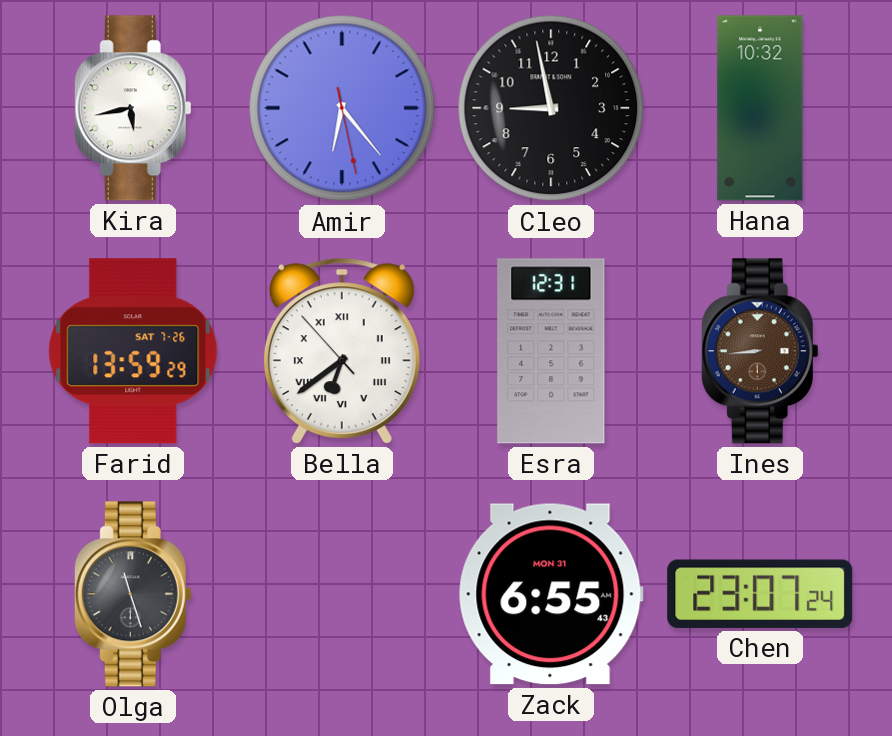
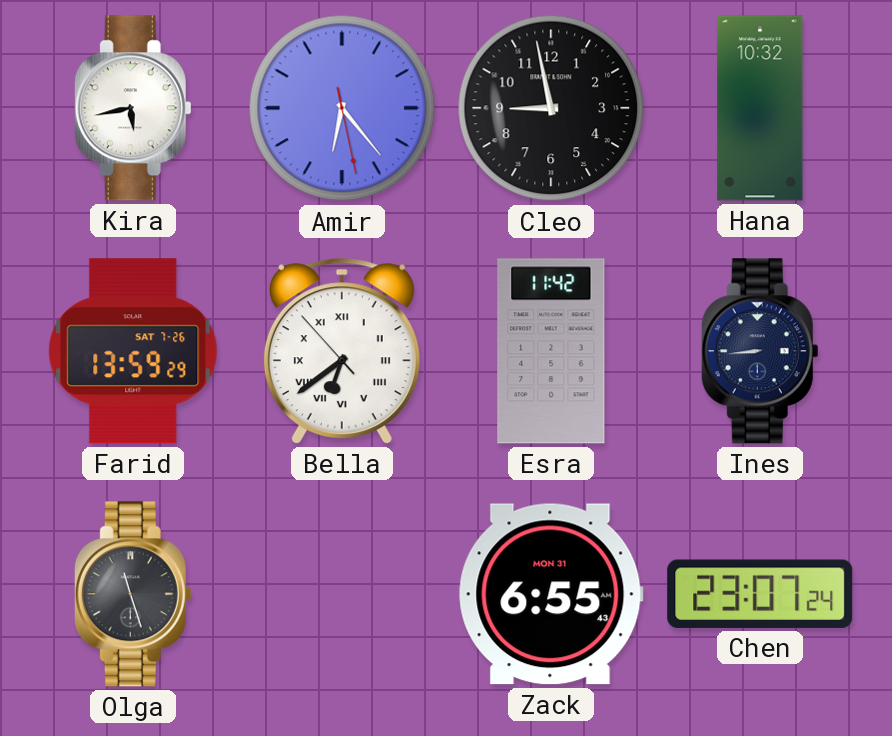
Esra: 12:31 -> 11:42
Ines dial: brown -> navy
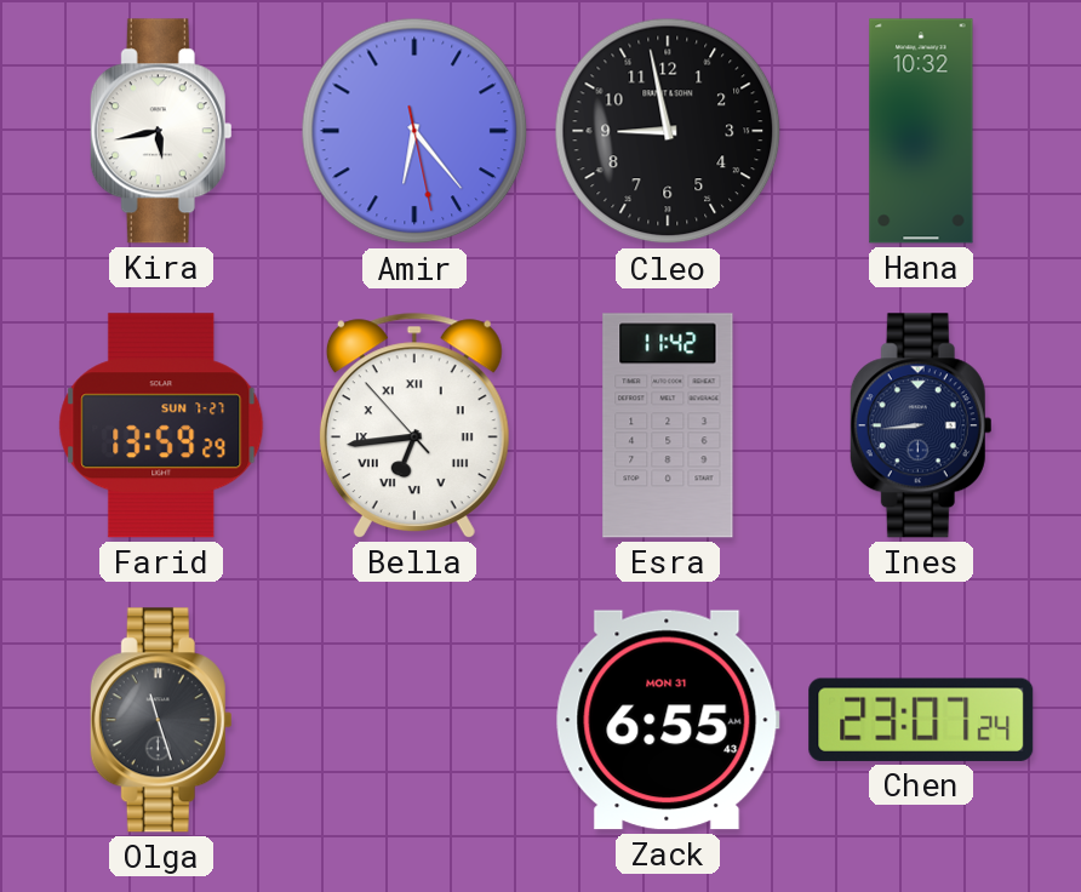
Farid date: SAT 7-26 -> SUN 7-27
Bella: 6:38 -> 6:43
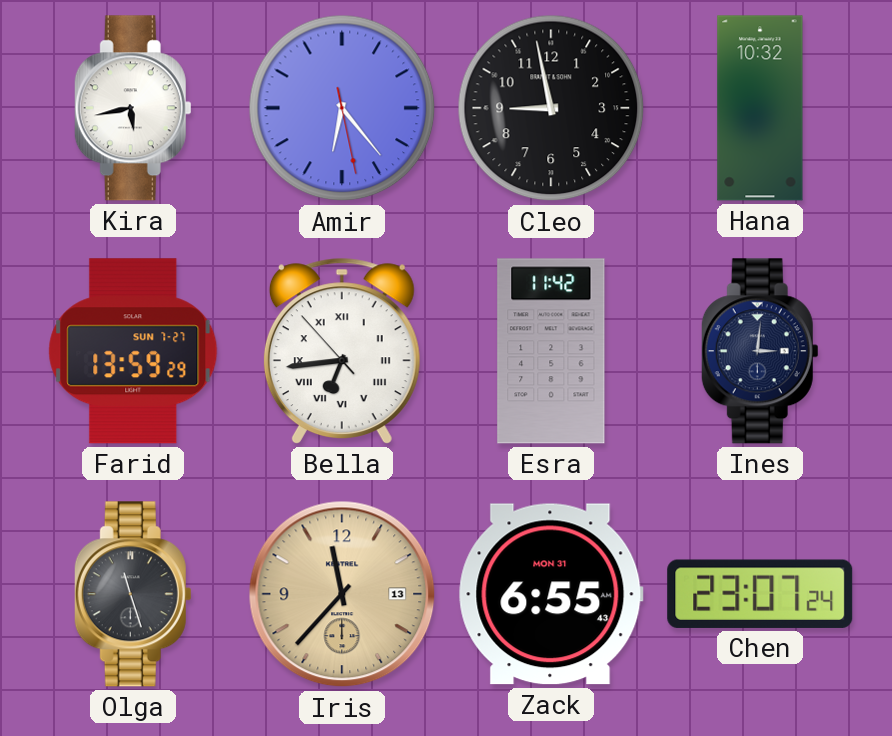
Ines: 8:44 -> 3:01
Iris: none -> 11:37
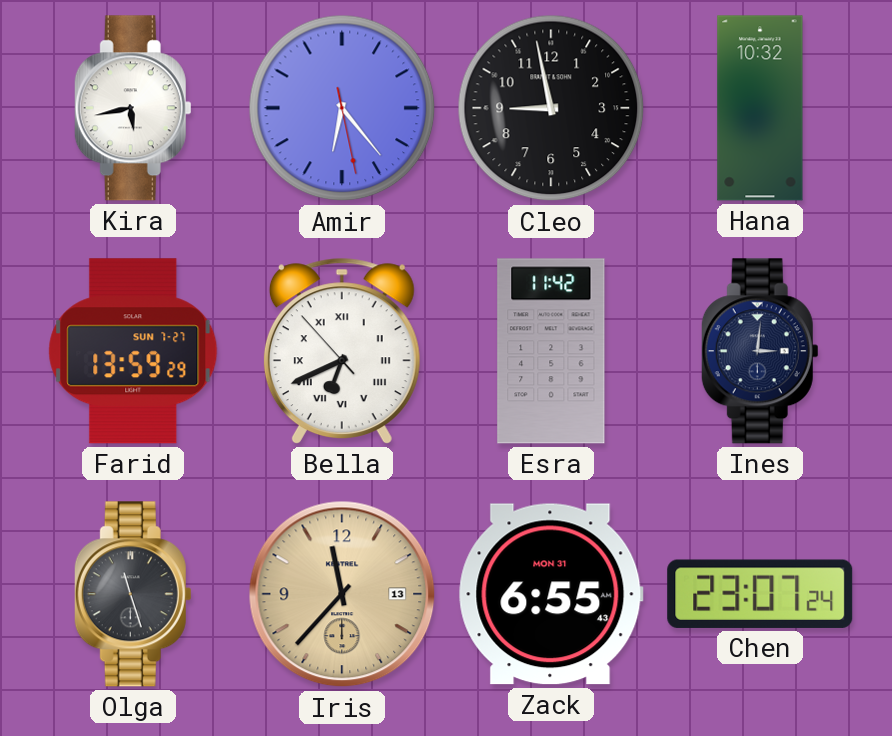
Bella: 6:43 -> 6:40
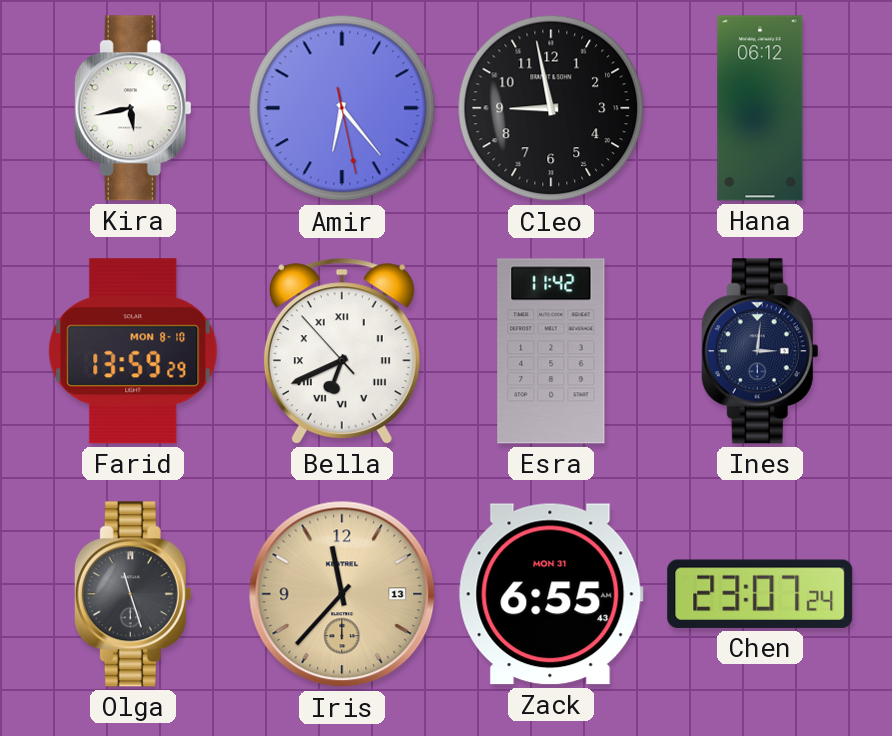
Hana: 10:32 -> 06:12
Farid date: SUN 7-27 -> MON 8-10
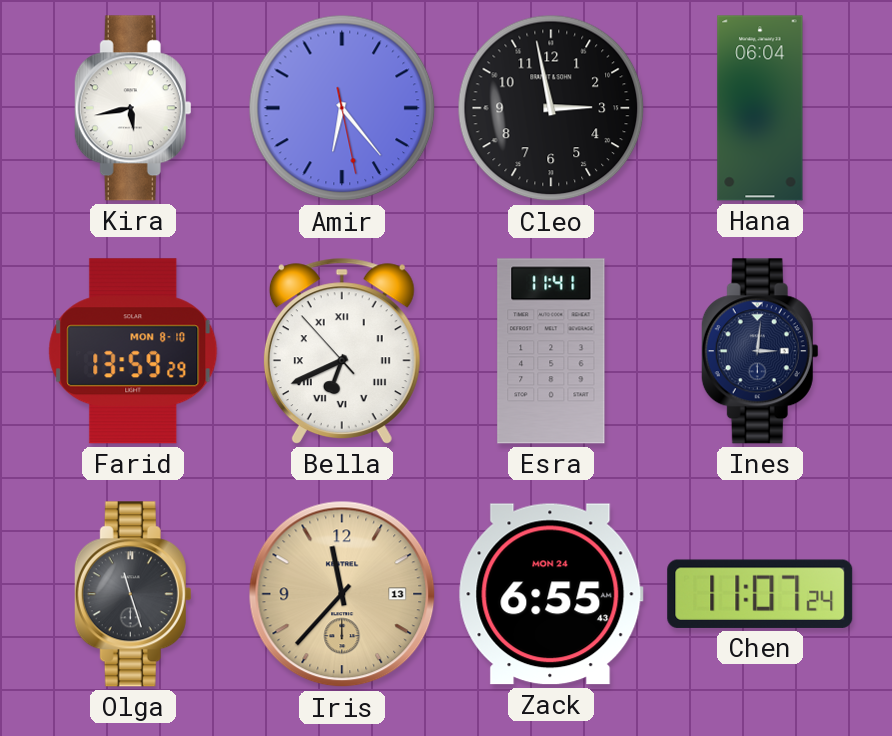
Cleo: 8:58 -> 2:58
Hana: 06:12 -> 06:04
Esra: 11:42 -> 11:41
Zack date: MON 31 -> MON 24
Chen: 23:07 -> 11:07
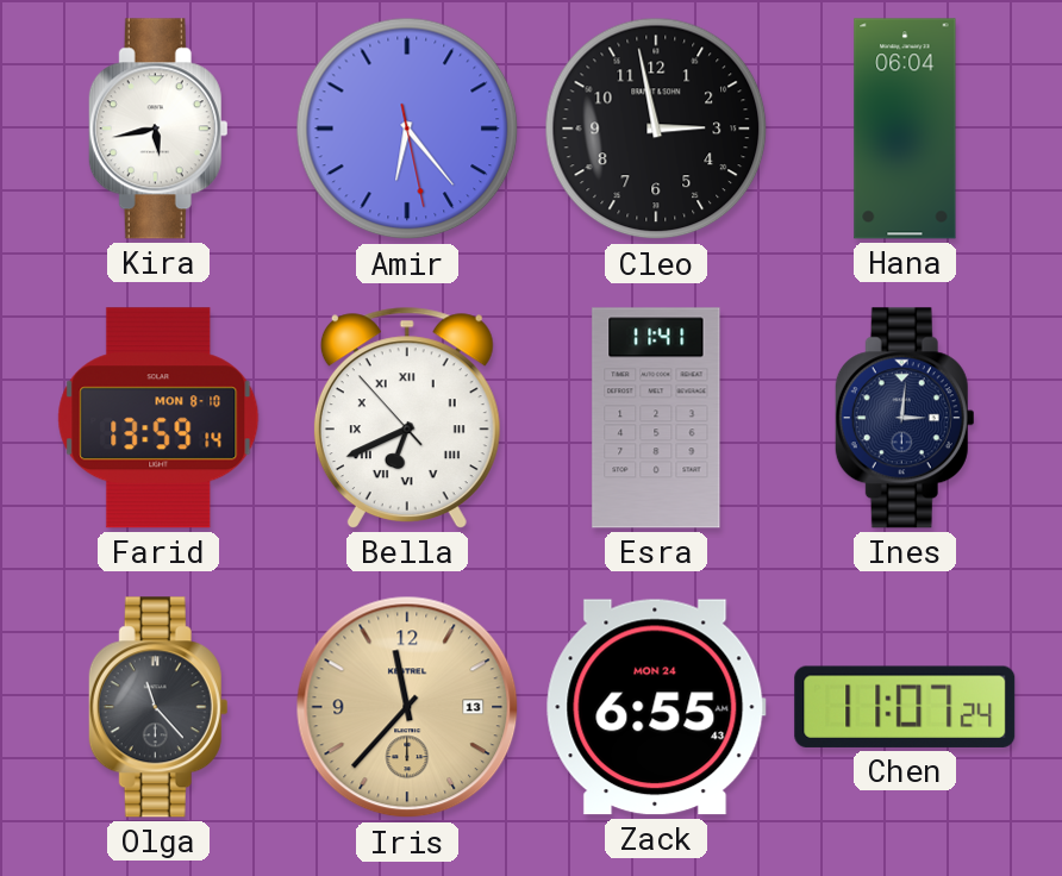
Farid: 13:59:29 -> 13:59:14
Olga: 11:27 -> 11:23
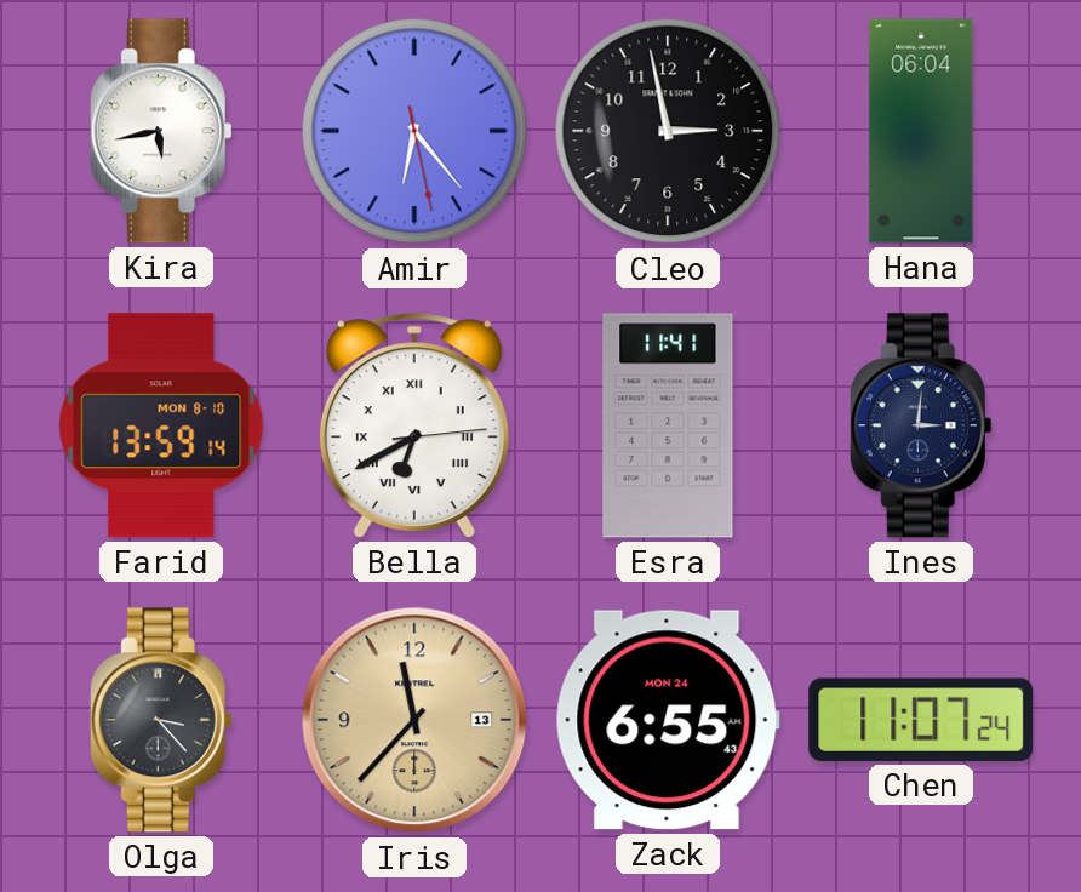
Bella: 6:40:53 -> 6:40:14
Olga: 11:23 -> 3:23
